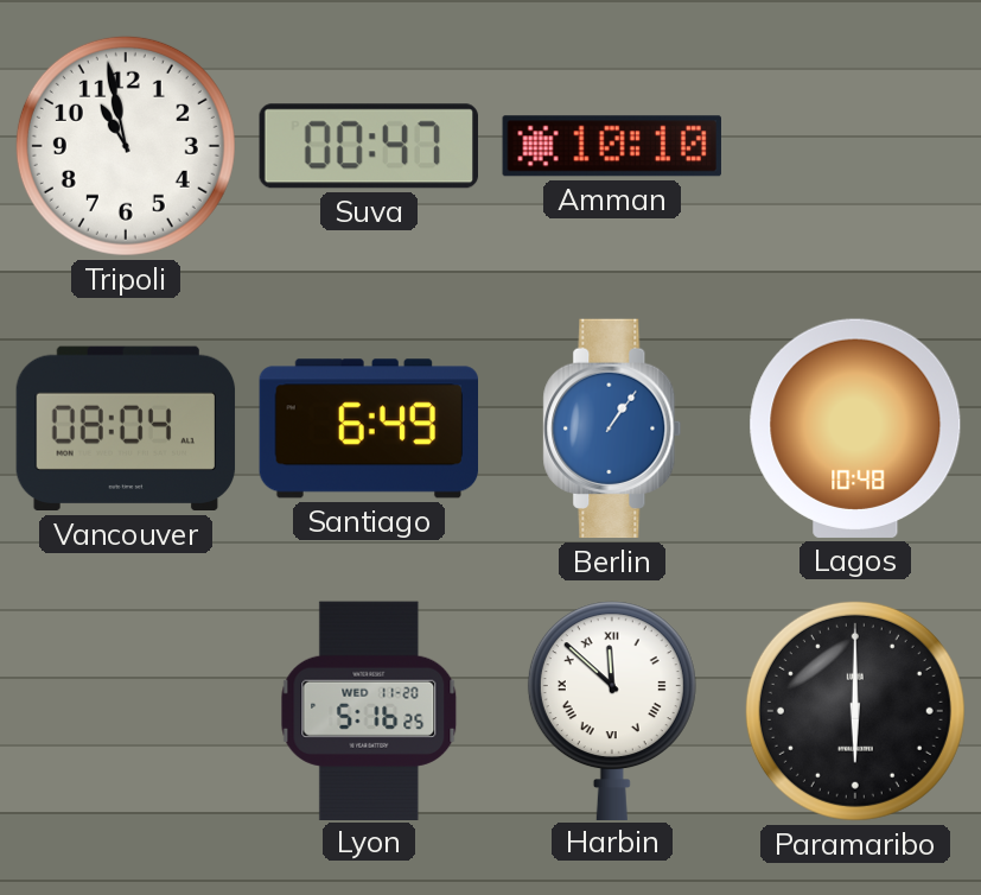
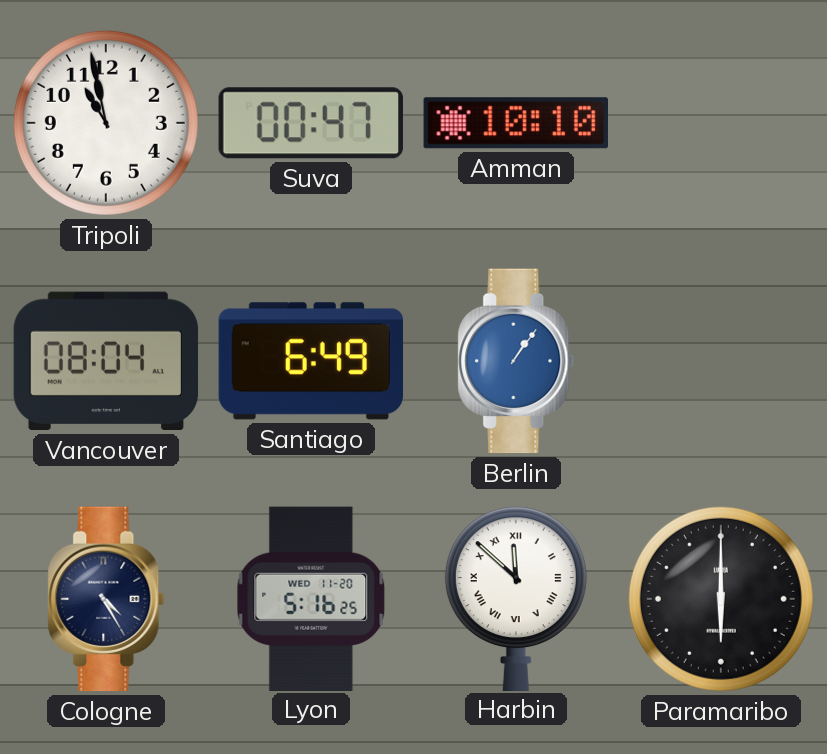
Lagos: 10:48 -> none
Cologne: none -> 4:25
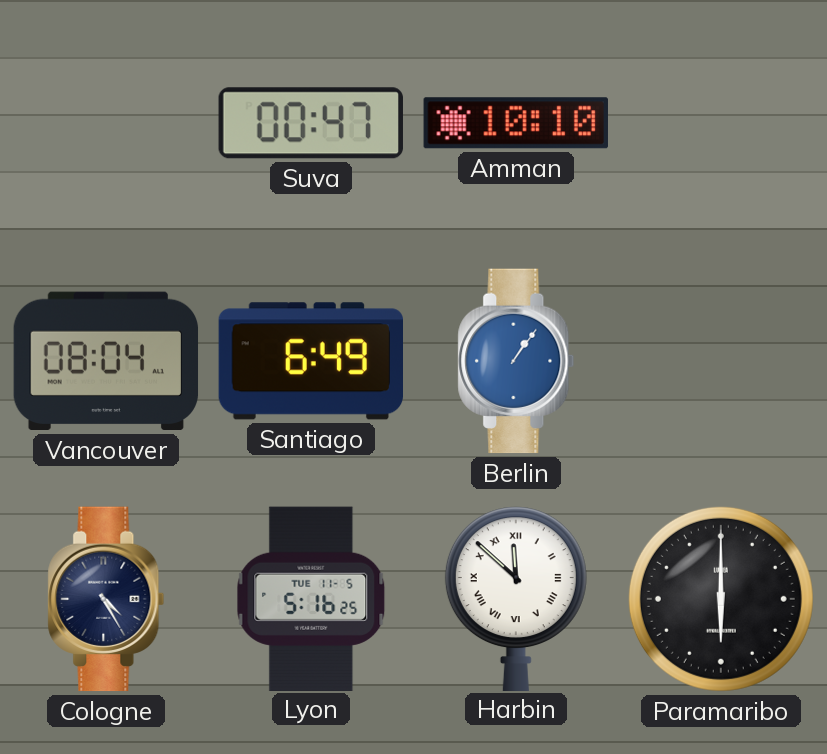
Tripoli: 10:58 -> none
Lyon date: WED 11-20 -> TUE 11-5
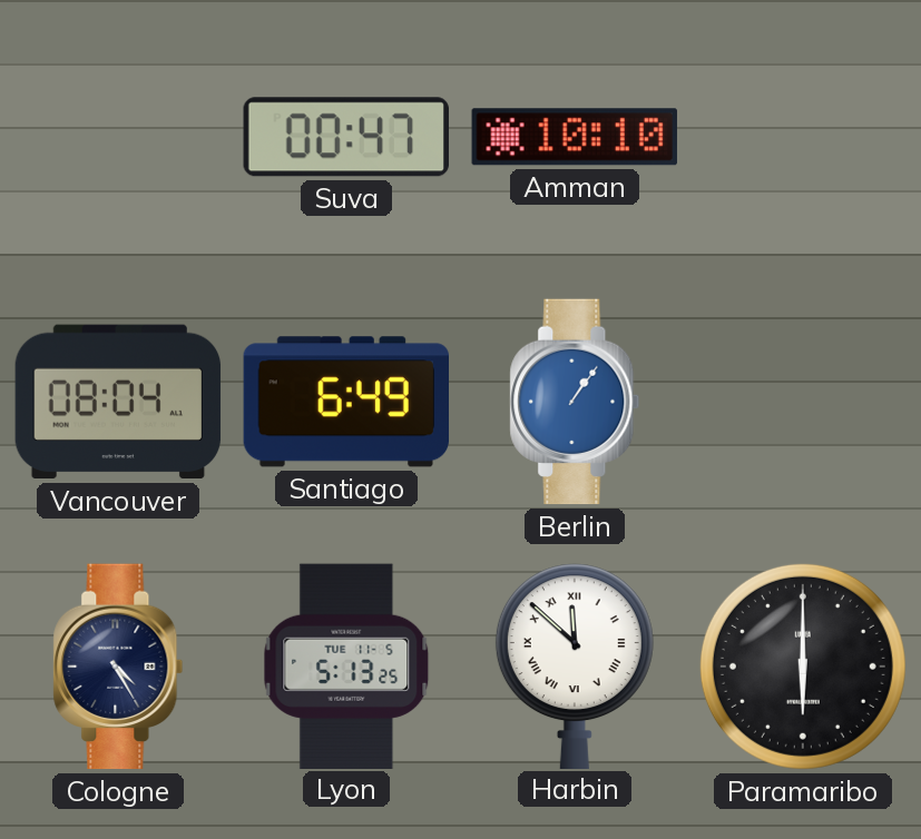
Lyon: 5:16 -> 5:13
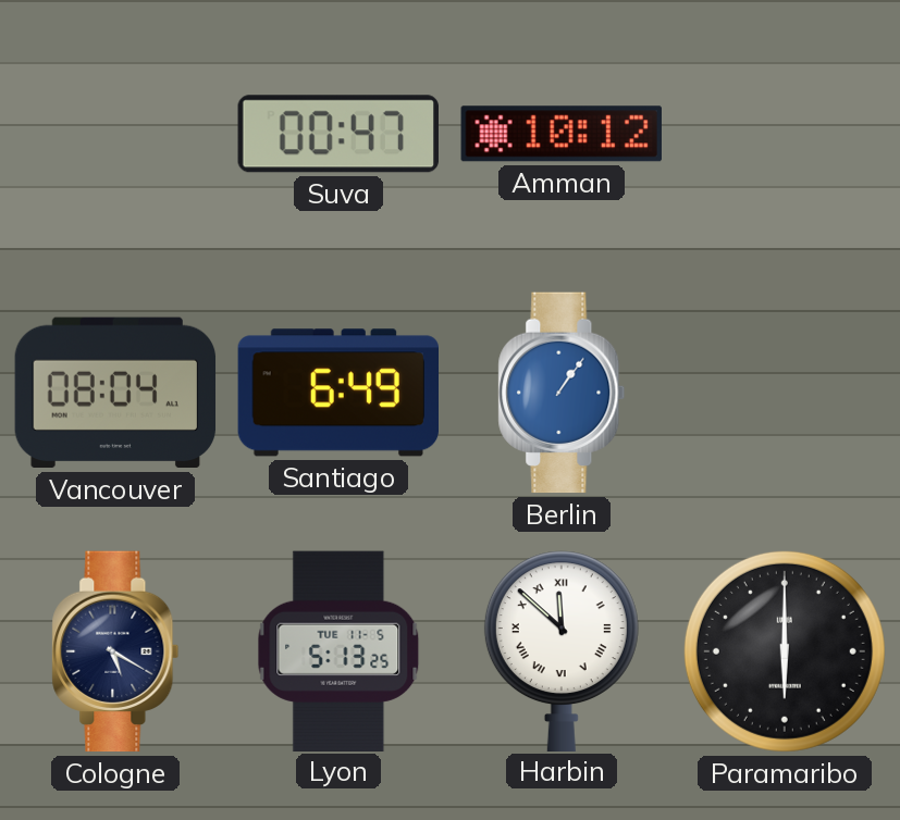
Amman: 10:10 -> 10:12
Cologne: 4:25 -> 5:20
